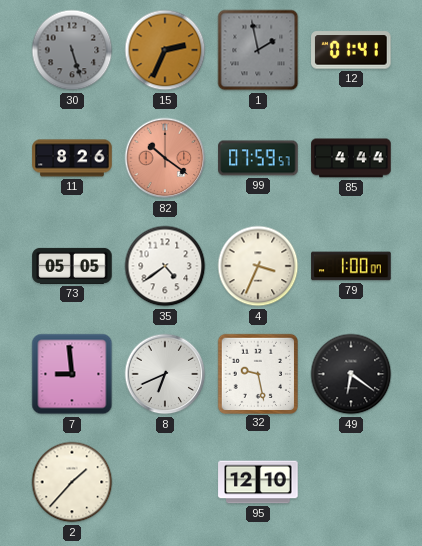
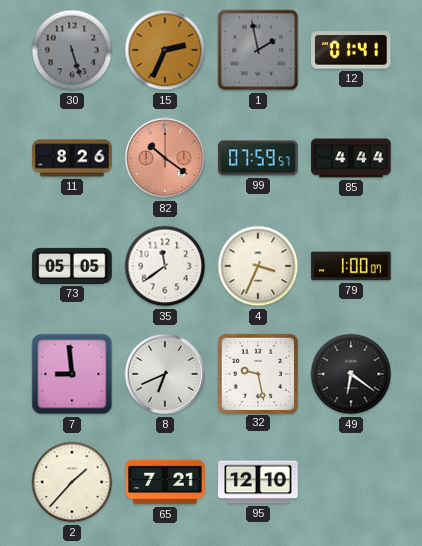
35: 4:39 -> 11:39
65: none -> 7:21
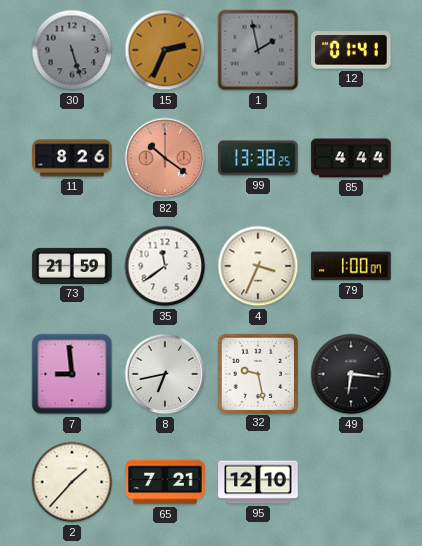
99: 07:59 -> 13:38
73: 05:05 -> 21:59
8: 6:41 -> 6:43
49: 6:21 -> 6:16
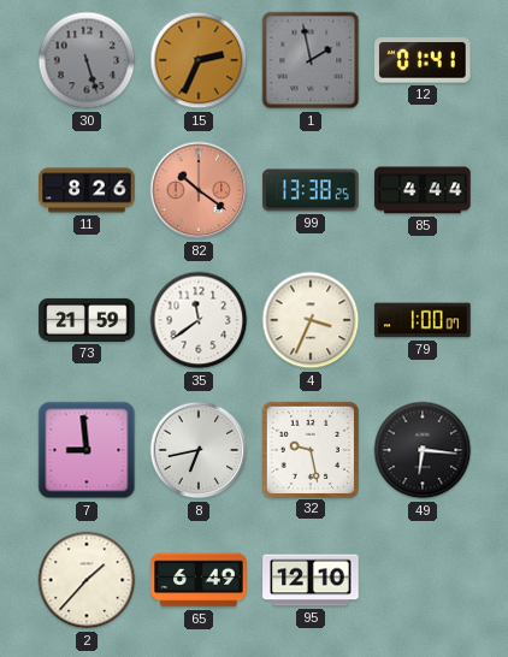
65: 7:21 -> 6:49
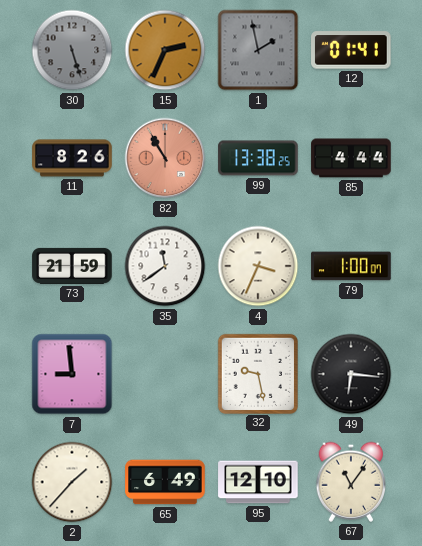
82: 10:21 -> 10:55
8: 6:43 -> none
67: none -> 11:06
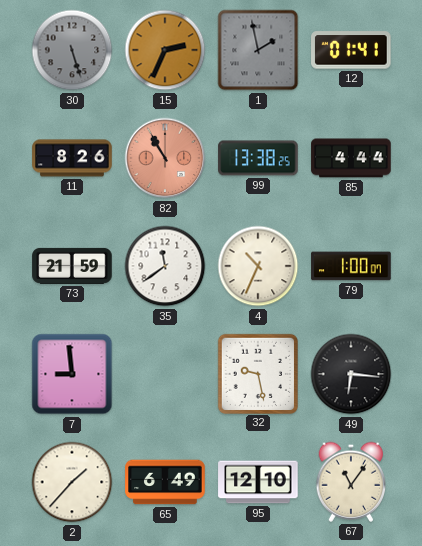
4: 3:34 -> 10:34
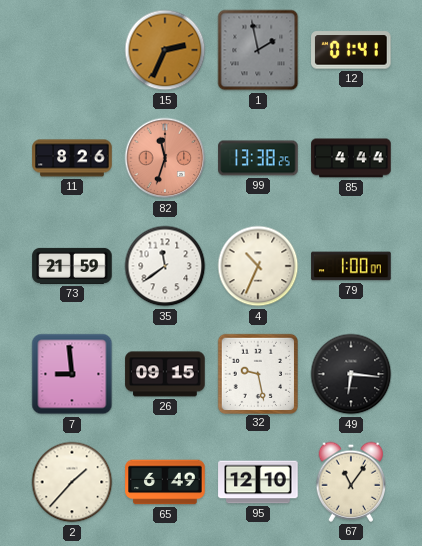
30: 5:27 -> none
82: 10:55 -> 11:33
26: none -> 09:15
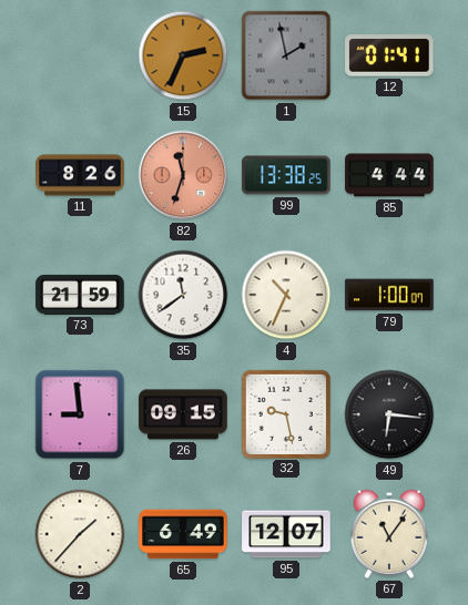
95: 12:10 -> 12:07
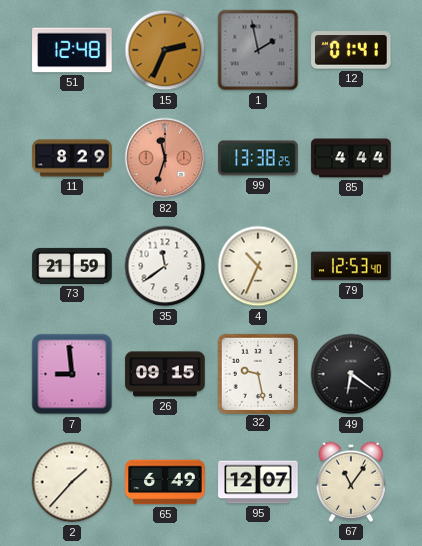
51: none -> 12:48
11: 8:26 -> 8:29
79: 1:00 -> 12:53
49: 6:16 -> 6:21
